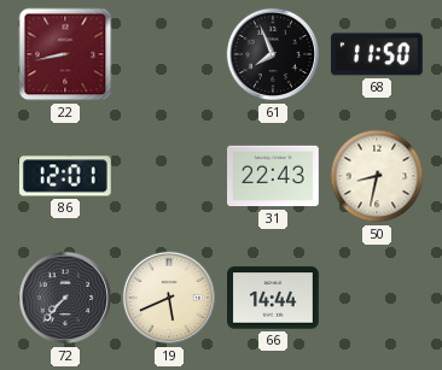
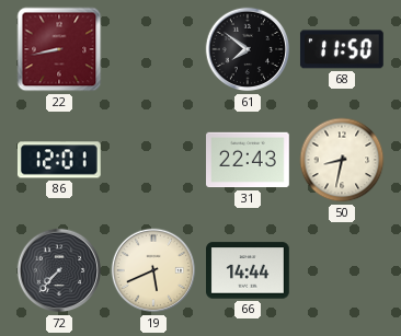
61: 7:56 -> 7:51
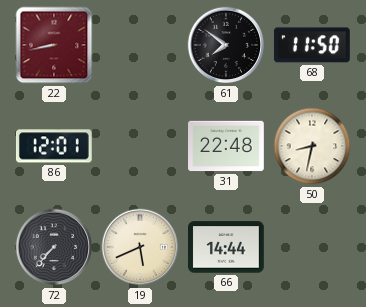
31: 22:43 -> 22:48
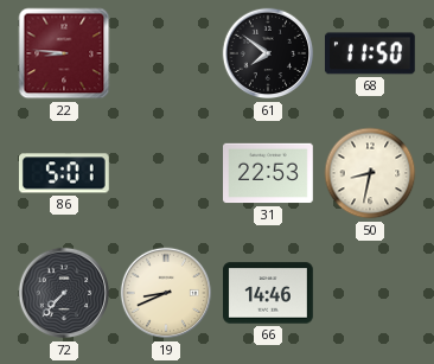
22: 8:43 -> 8:46
86: 12:01 -> 5:01
31: 22:48 -> 22:53
19: 5:41 -> 8:41
66: 14:44 -> 14:46
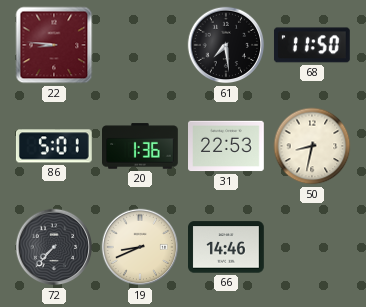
61: 7:51 -> 7:29
20: none -> 1:36
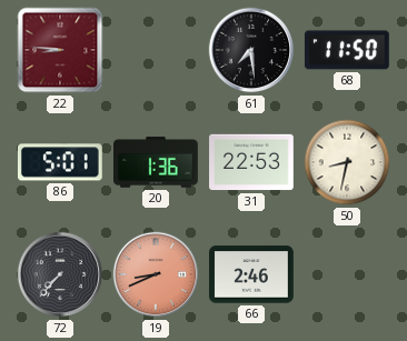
19 dial: cream -> salmon
66: 14:46 -> 2:46
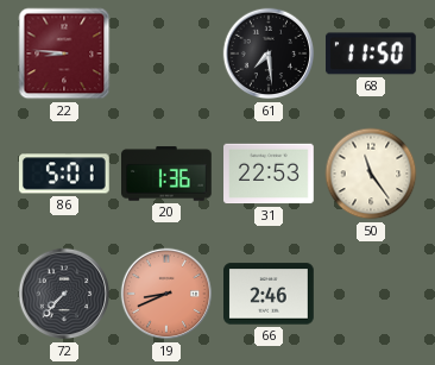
50: 8:32 -> 11:24
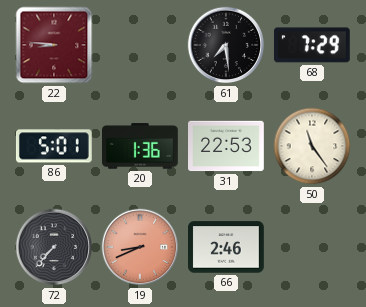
68: 11:50 -> 7:29
